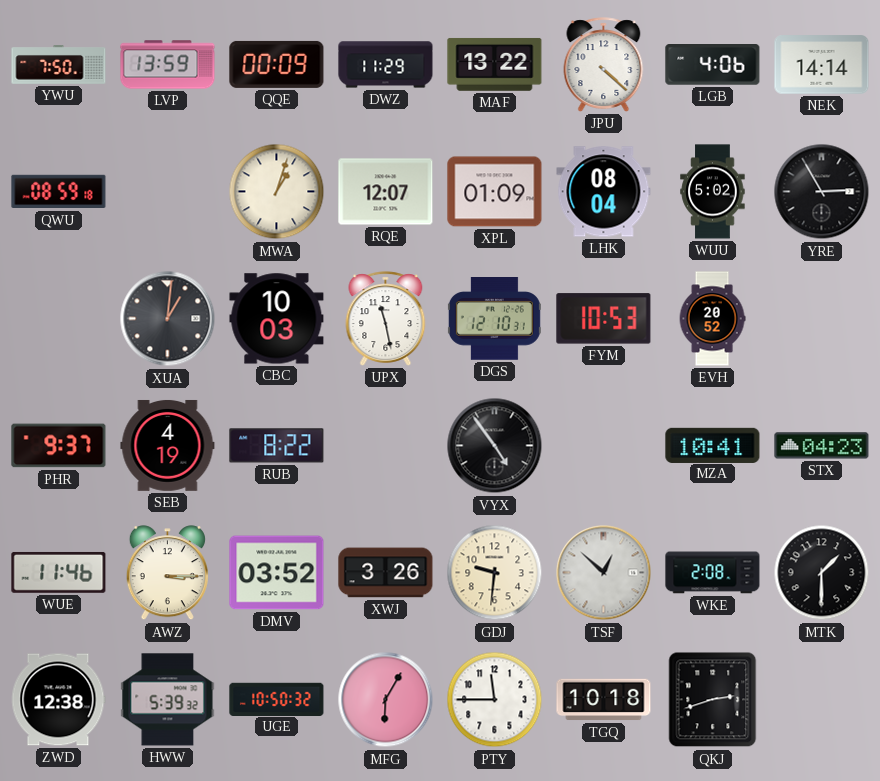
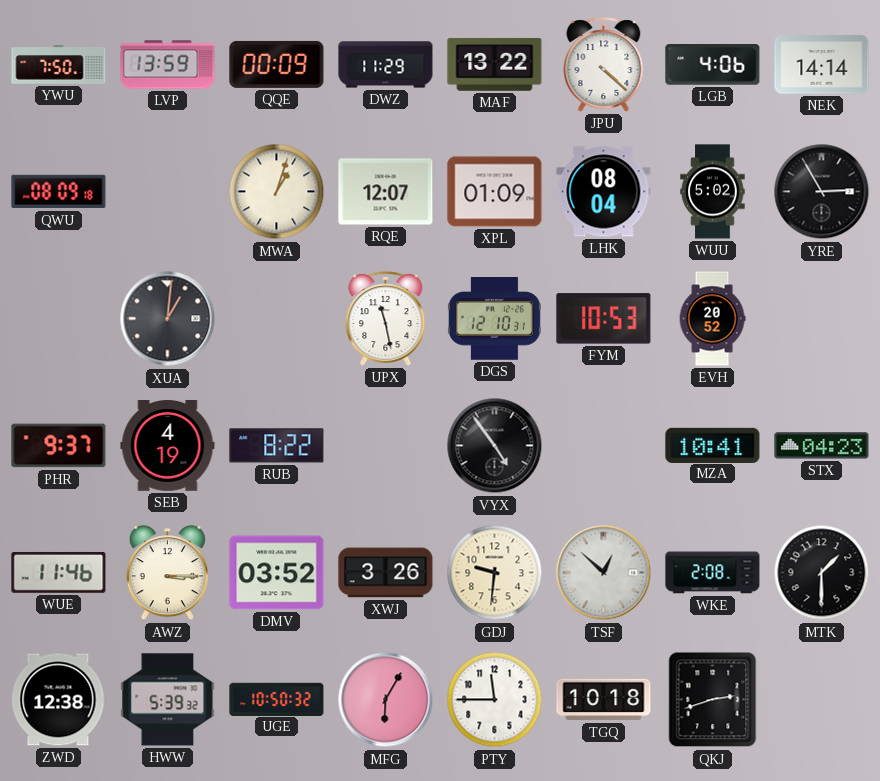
QWU: 08:59 -> 08:09
CBC: 10:03 -> none
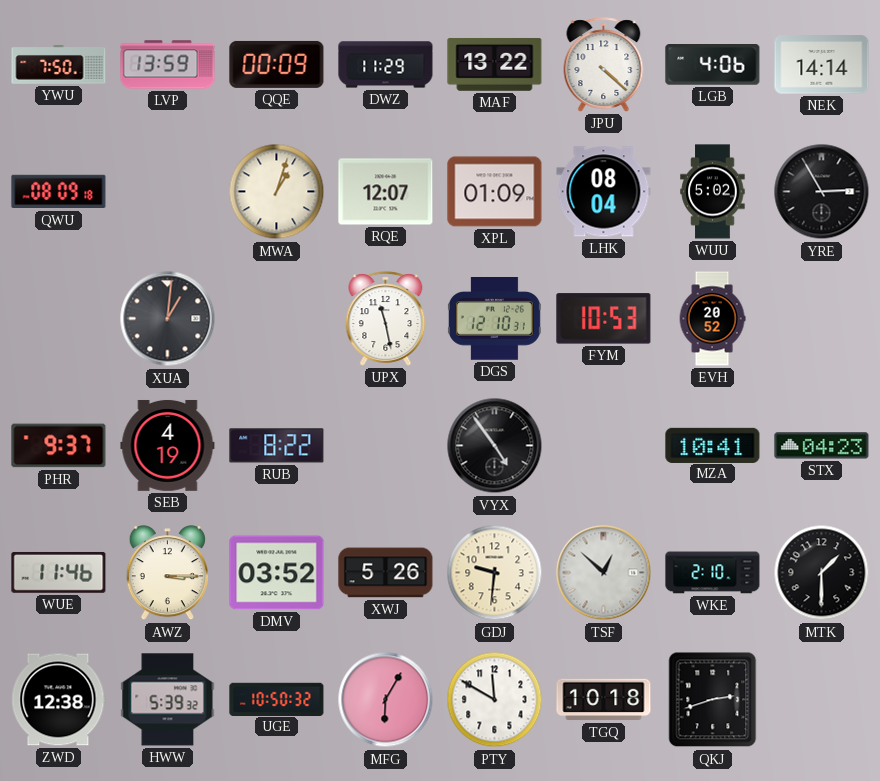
XWJ: 3:26 -> 5:26
WKE: 2:08 -> 2:10
PTY: 11:45 -> 11:50
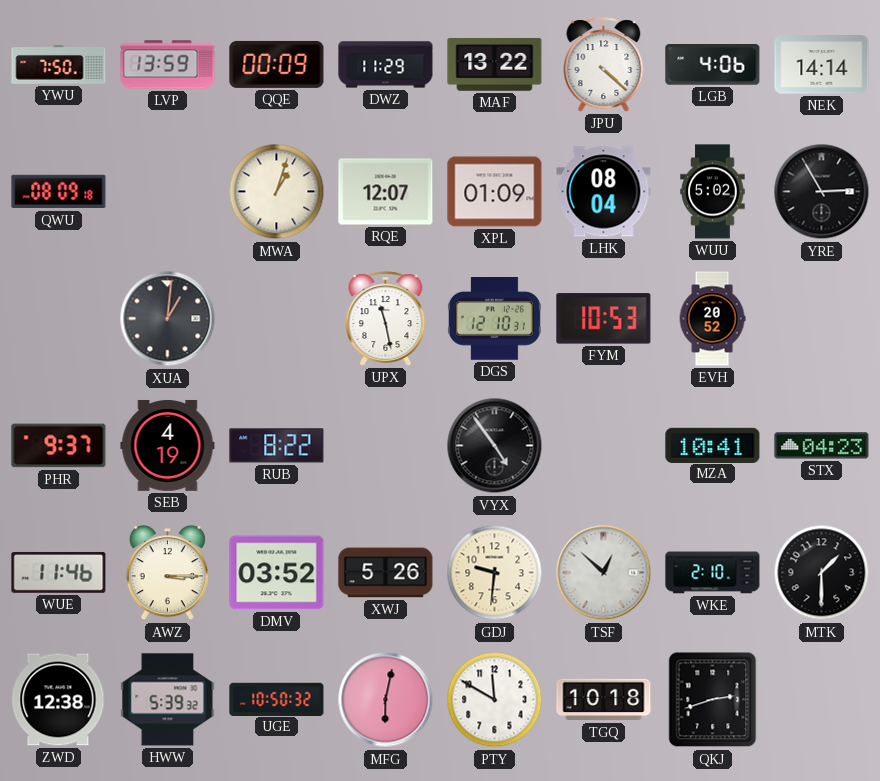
MFG: 6:05 -> 6:02
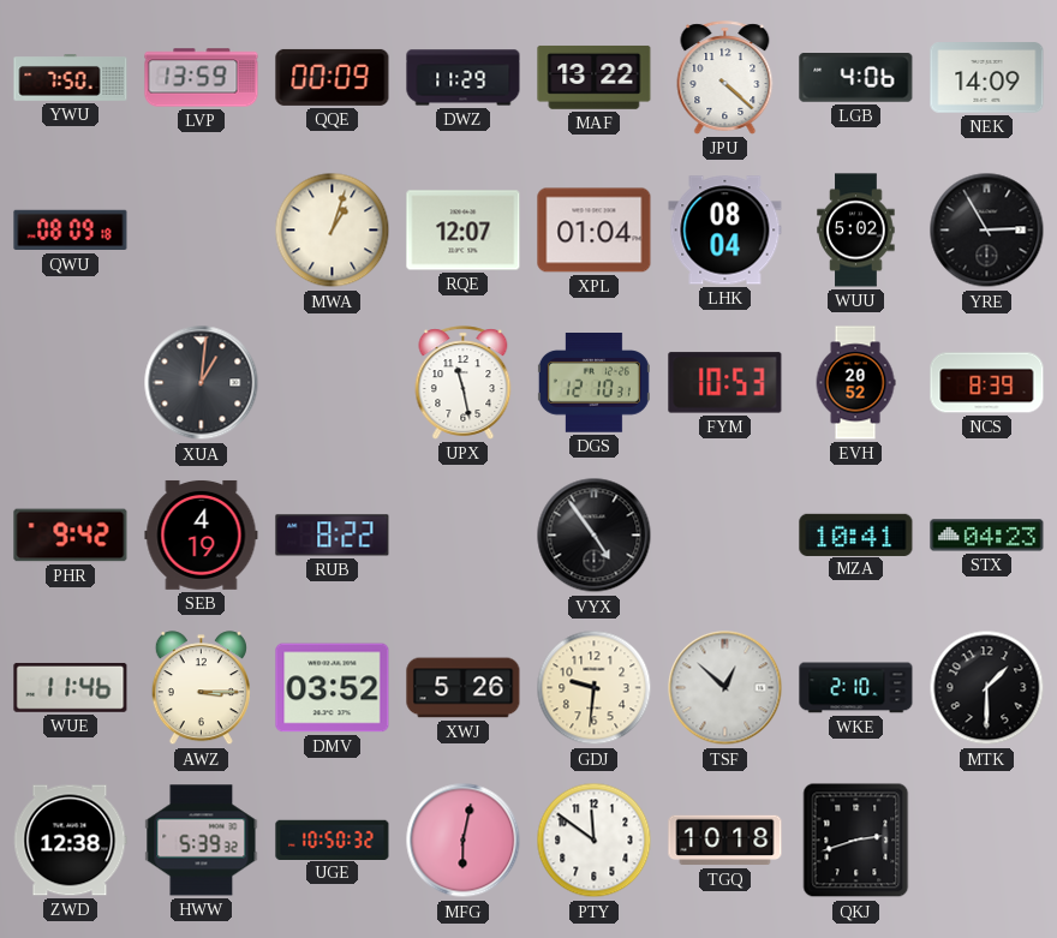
NEK: 14:14 -> 14:09
XPL: 01:09 -> 01:04
NCS: none -> 8:39
PHR: 9:37 -> 9:42
PTY: 11:50 -> 11:51
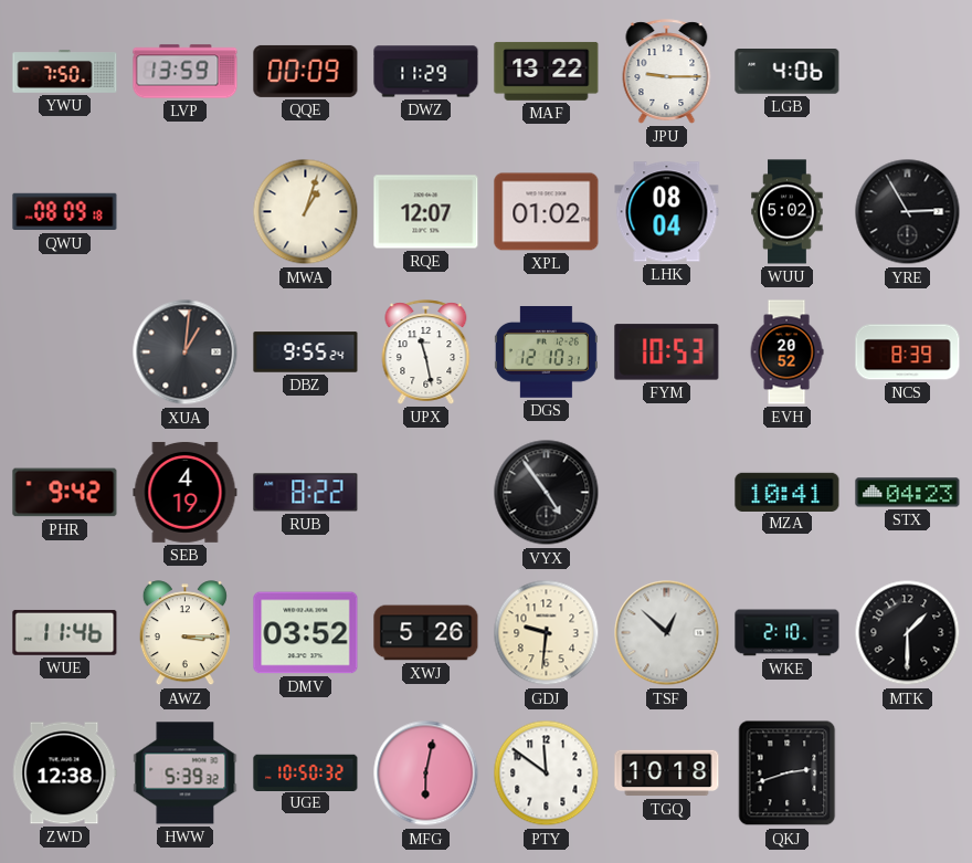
JPU: 4:22 -> 9:15
NEK: 14:09 -> none
XPL: 01:04 -> 01:02
DBZ: none -> 9:55
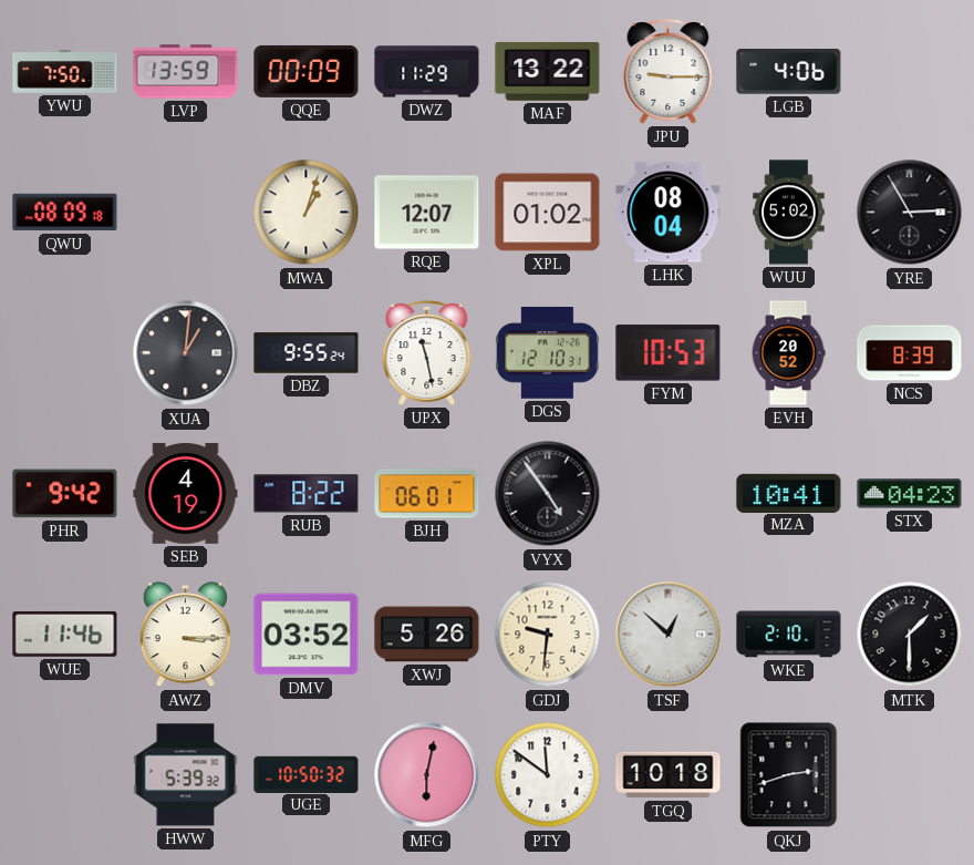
BJH: none -> 06:01
ZWD: 12:38 -> none
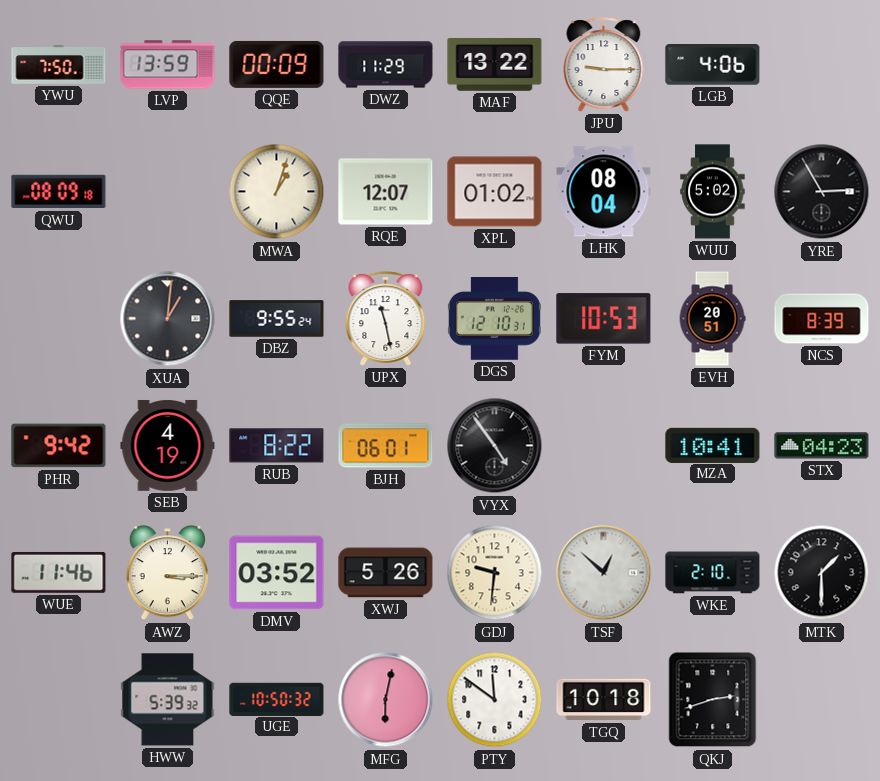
EVH: 20:52 -> 20:51
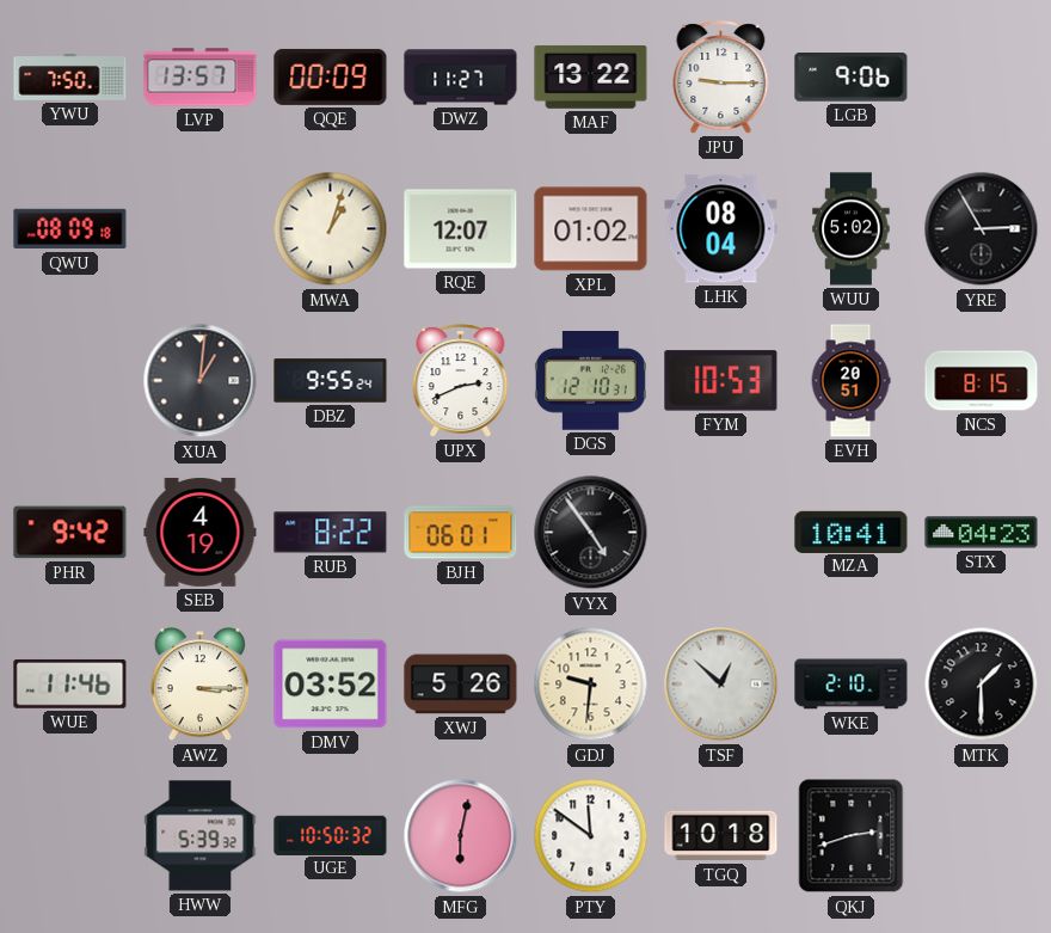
LVP: 13:59 -> 13:57
DWZ: 11:29 -> 11:27
LGB: 4:06 -> 9:06
UPX: 11:28 -> 2:41
NCS: 8:39 -> 8:15
